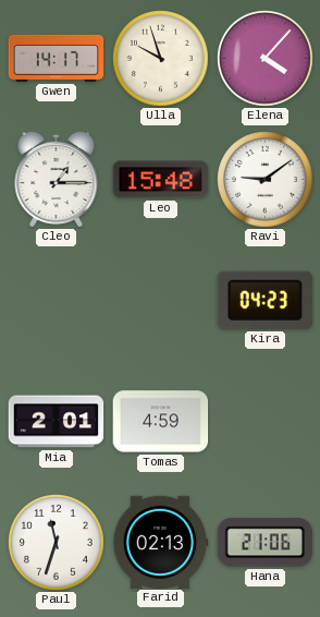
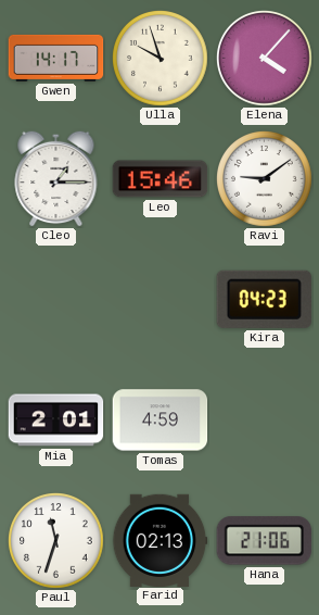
Leo: 15:48 -> 15:46
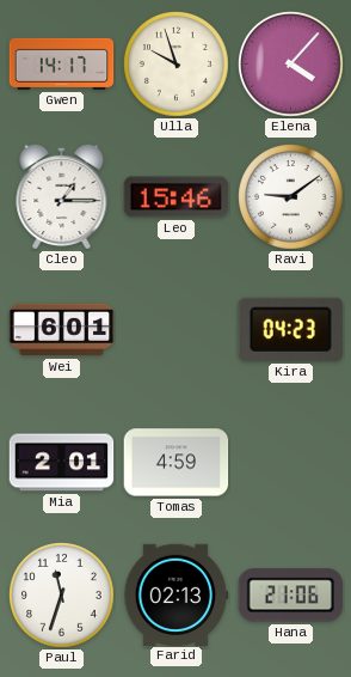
Wei: none -> 6:01
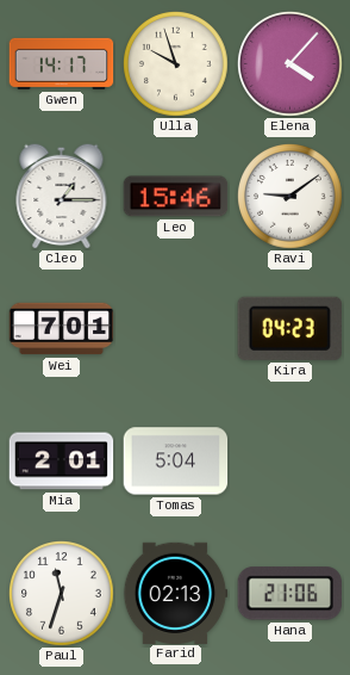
Wei: 6:01 -> 7:01
Tomas: 4:59 -> 5:04
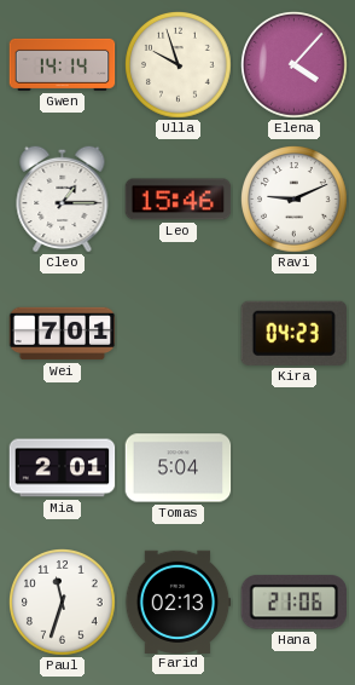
Gwen: 14:17 -> 14:14
Ravi: 9:09 -> 9:11
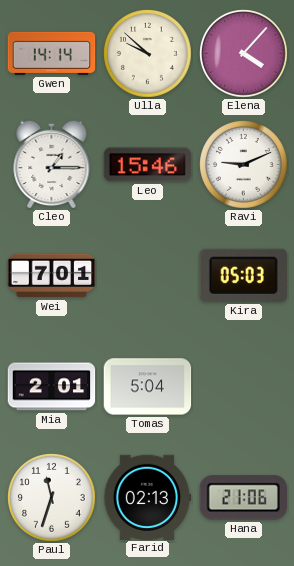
Ulla: 9:57 -> 9:52
Kira: 04:23 -> 05:03
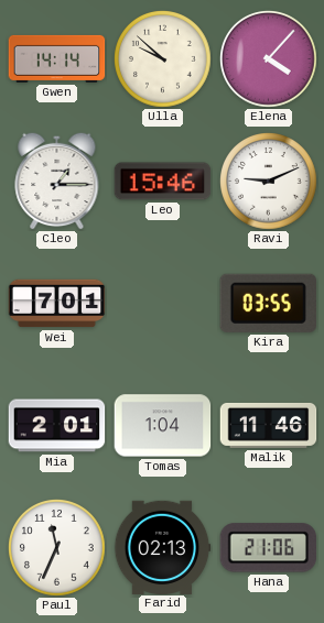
Kira: 05:03 -> 03:55
Tomas: 5:04 -> 1:04
Malik: none -> 11:46
Paul: 11:33 -> 11:34
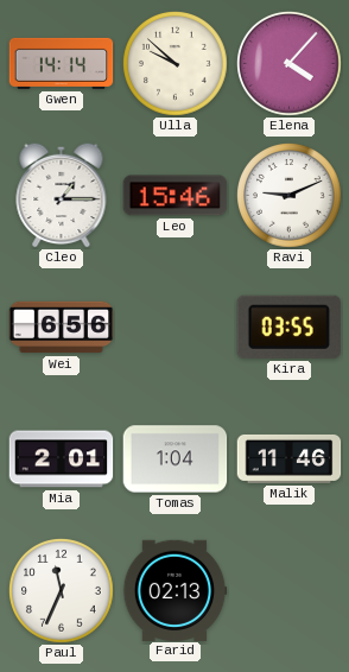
Wei: 7:01 -> 6:56
Hana: 21:06 -> none
